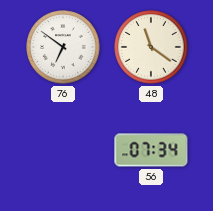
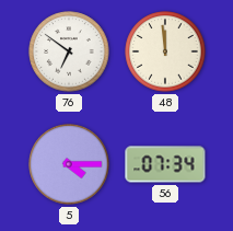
48: 11:21 -> 11:59
5: none -> 4:15
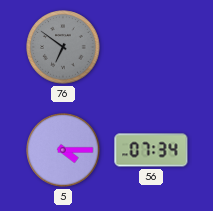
76 dial: white -> grey
48: 11:59 -> none
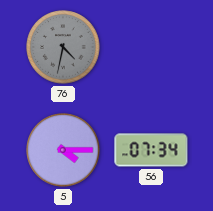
76: 6:51 -> 4:32
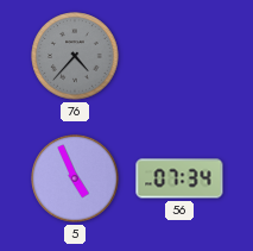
76: 4:32 -> 4:37
5: 4:15 -> 4:56
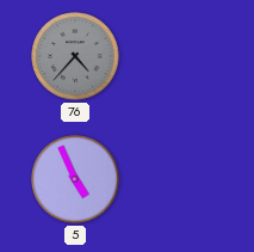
56: 07:34 -> none
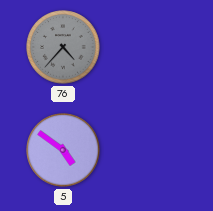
5: 4:56 -> 4:51
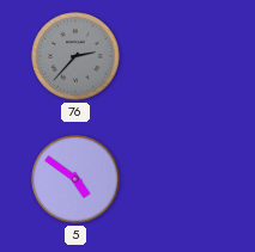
76: 4:37 -> 2:37
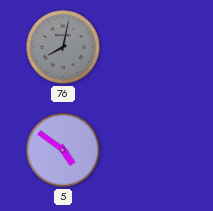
76: 2:37 -> 8:02
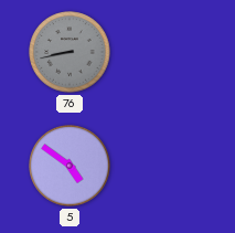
76: 8:02 -> 8:43
